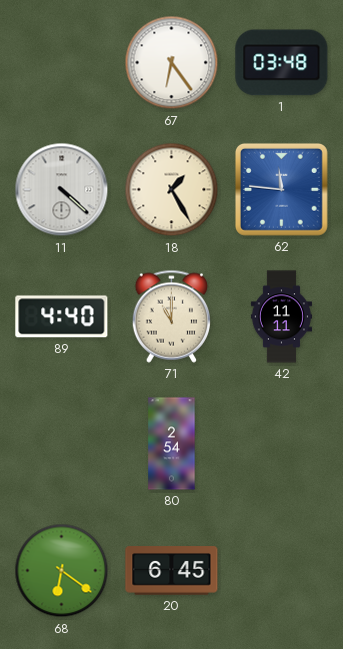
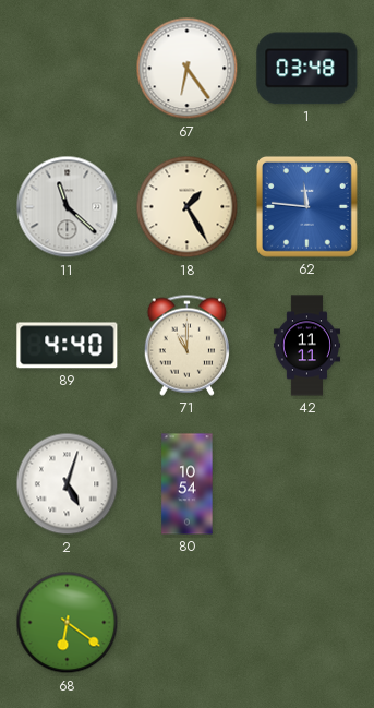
11: 4:22 -> 11:22
2: none -> 5:03
80: 2:54 -> 10:54
20: 6:45 -> none
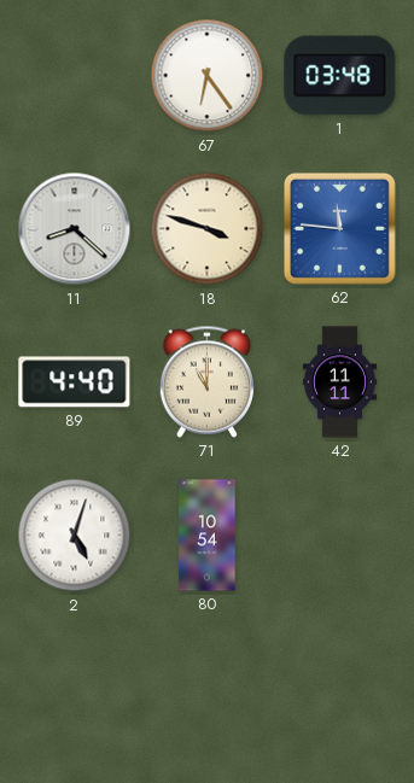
11: 11:22 -> 8:22
18: 1:25 -> 3:48
68: 6:21 -> none
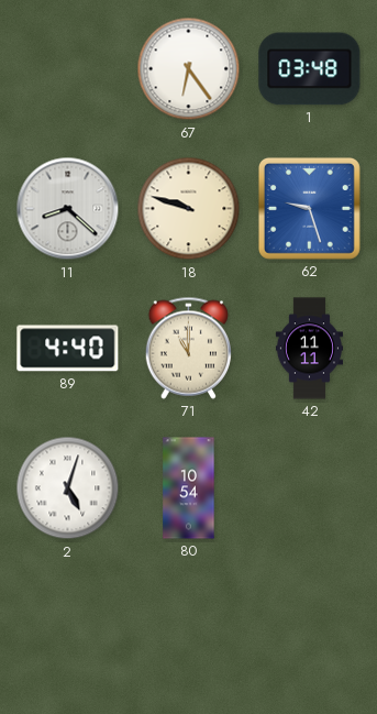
18: 3:48 -> 9:48
62: 11:46 -> 9:27
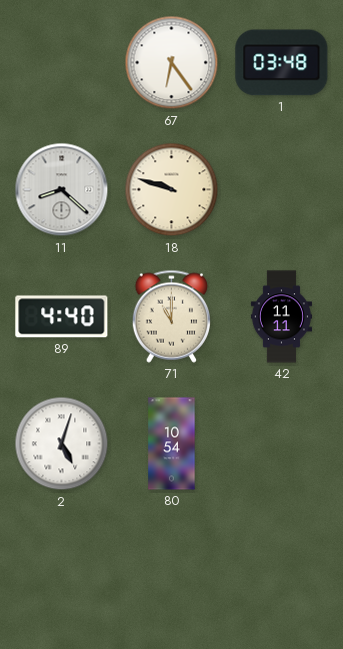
62: 9:27 -> none
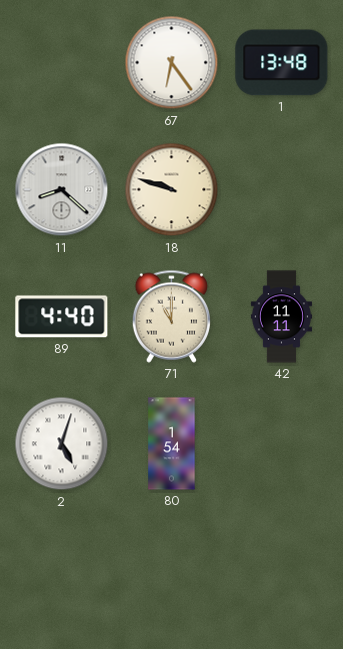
1: 03:48 -> 13:48
80: 10:54 -> 1:54
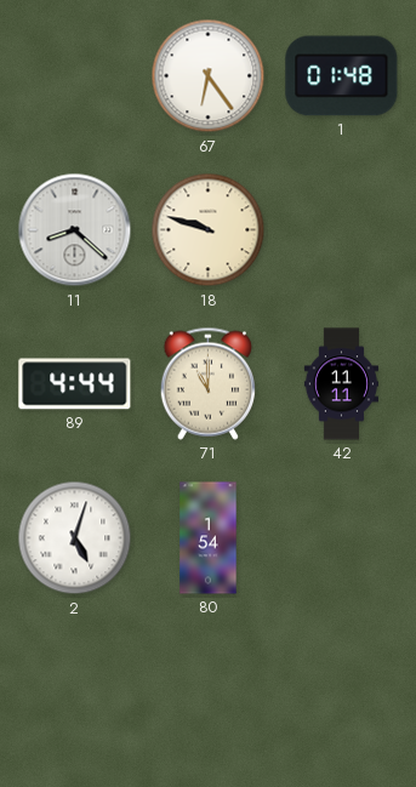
1: 13:48 -> 01:48
89: 4:40 -> 4:44
